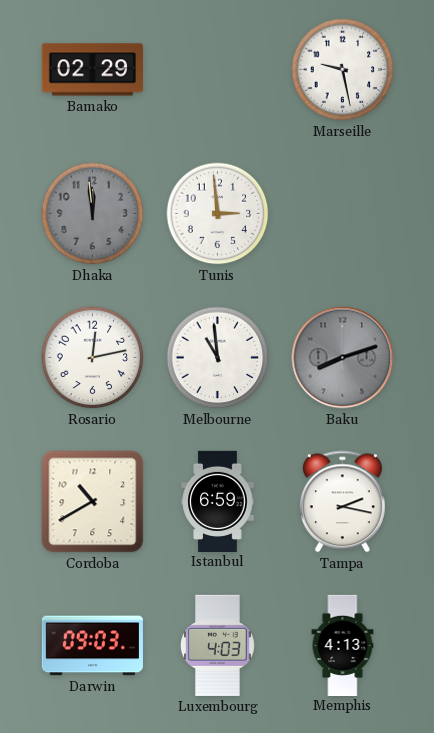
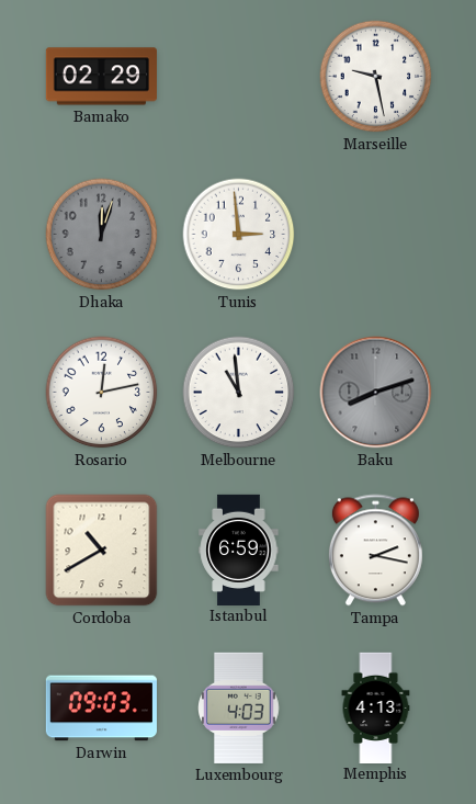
Dhaka: 11:59 -> 12:03
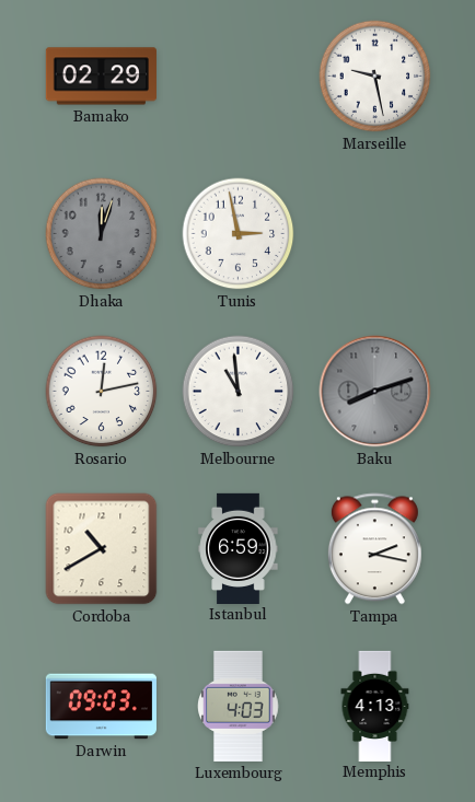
Tunis: 2:59 -> 2:58
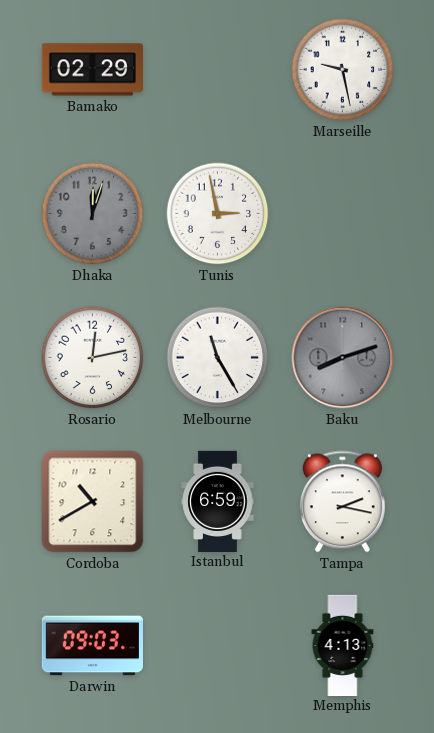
Melbourne: 10:59 -> 11:25
Luxembourg: 4:03 -> none
